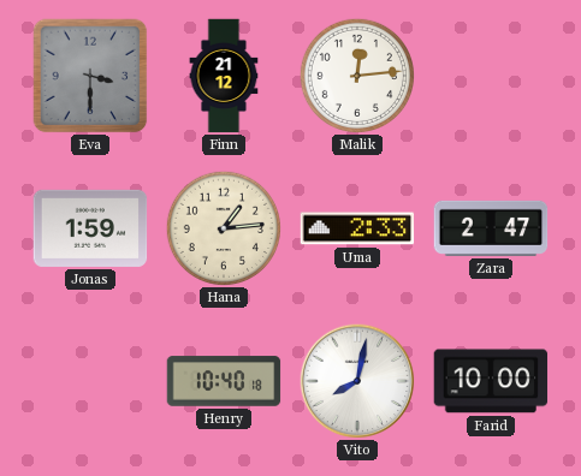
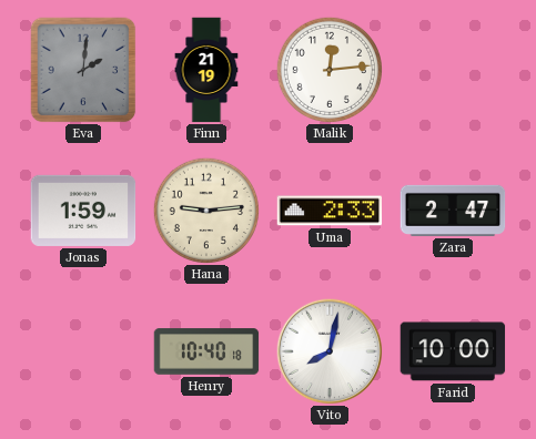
Eva: 3:30 -> 2:01
Finn: 21:12 -> 21:19
Hana: 1:14 -> 9:14
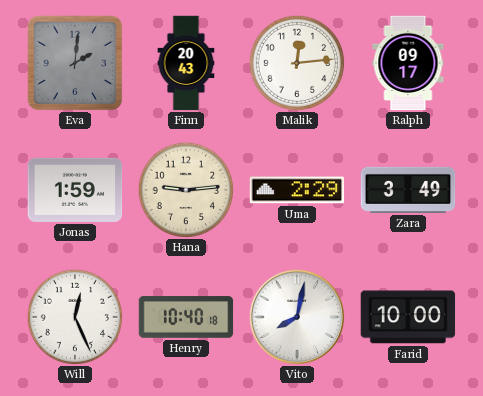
Finn: 21:19 -> 20:43
Ralph: none -> 09:17
Uma: 2:33 -> 2:29
Zara: 2:47 -> 3:49
Will: none -> 12:26
